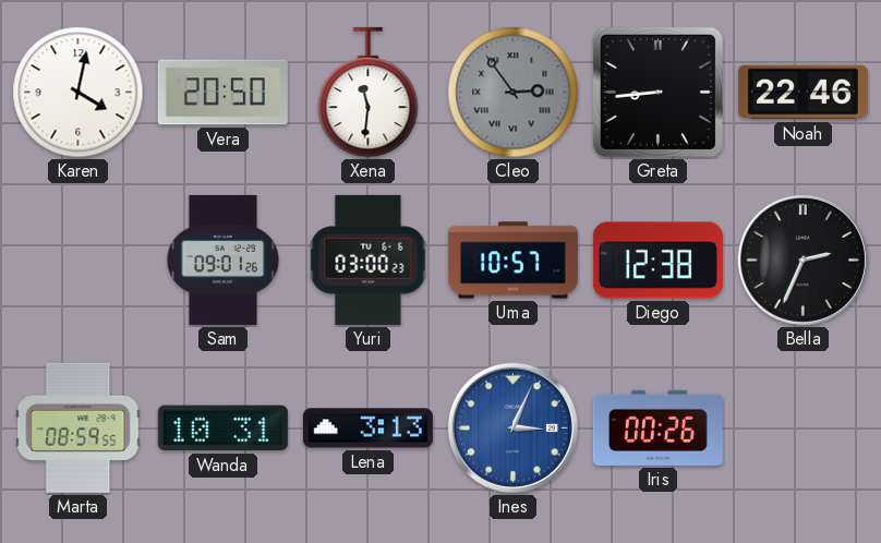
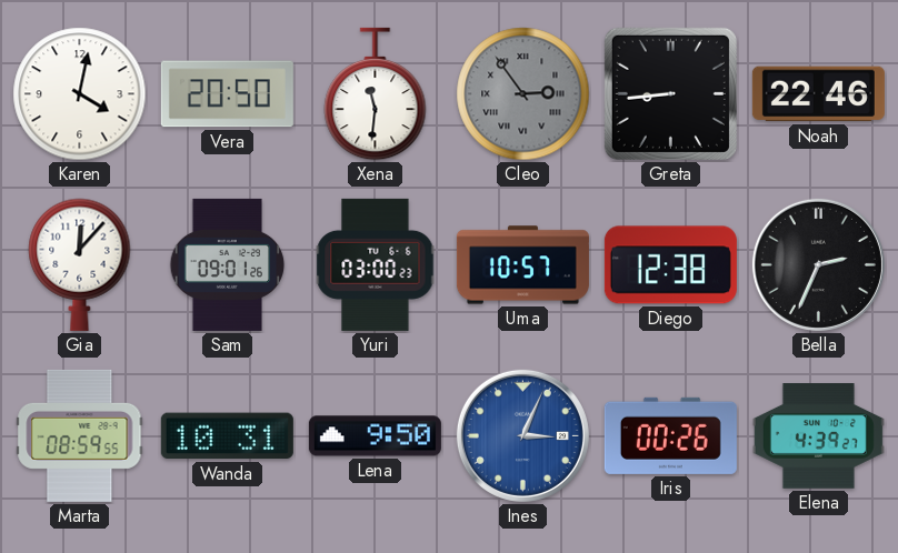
Gia: none -> 12:07
Lena: 3:13 -> 9:50
Elena: none -> 4:39
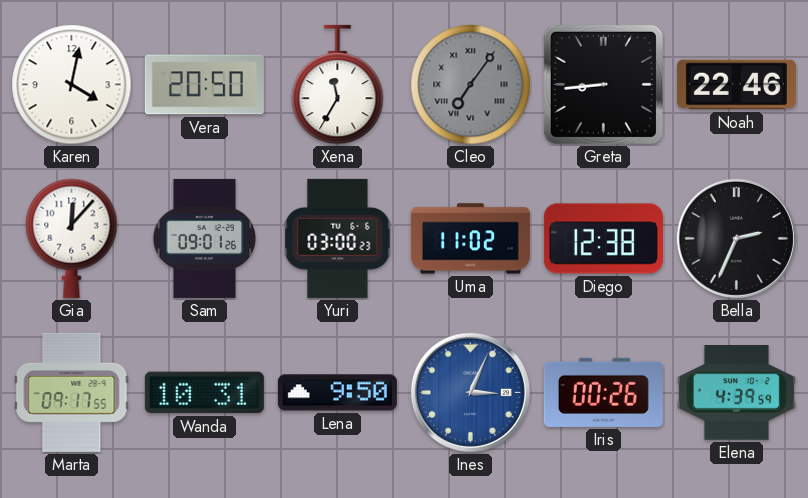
Xena: 11:31 -> 11:35
Cleo: 2:54 -> 7:06
Uma: 10:57 -> 11:02
Marta: 08:59 -> 09:17
Elena: 4:39:27 -> 4:39:59
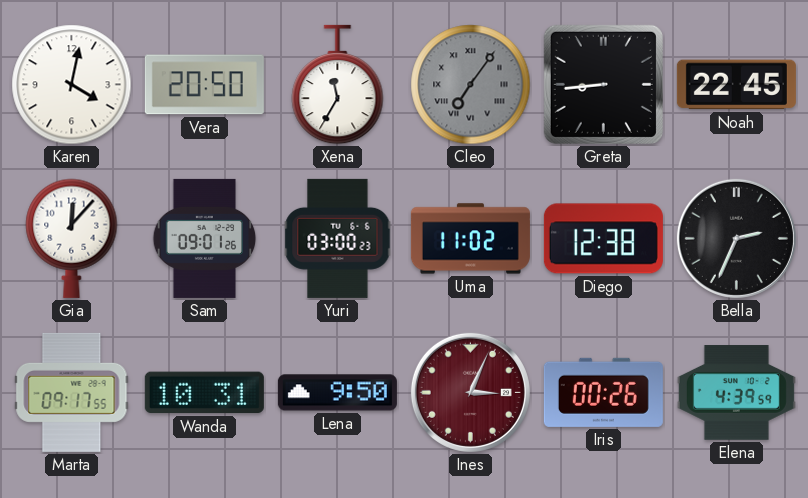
Noah: 22:46 -> 22:45
Ines dial: blue -> burgundy
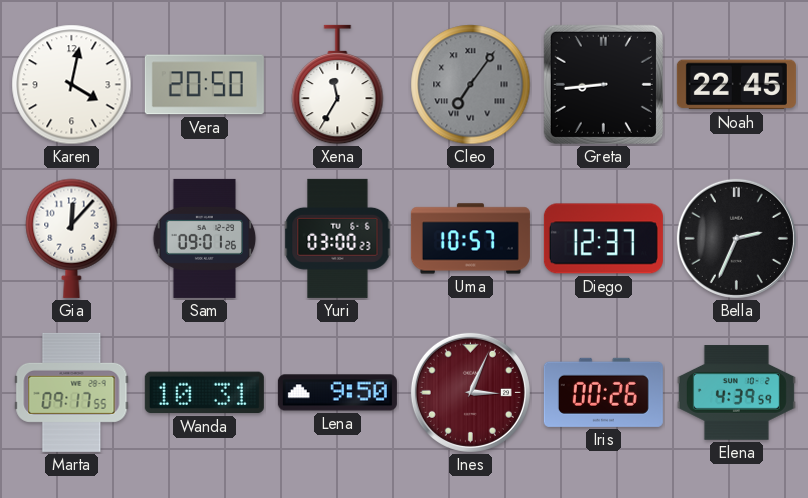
Uma: 11:02 -> 10:57
Diego: 12:38 -> 12:37
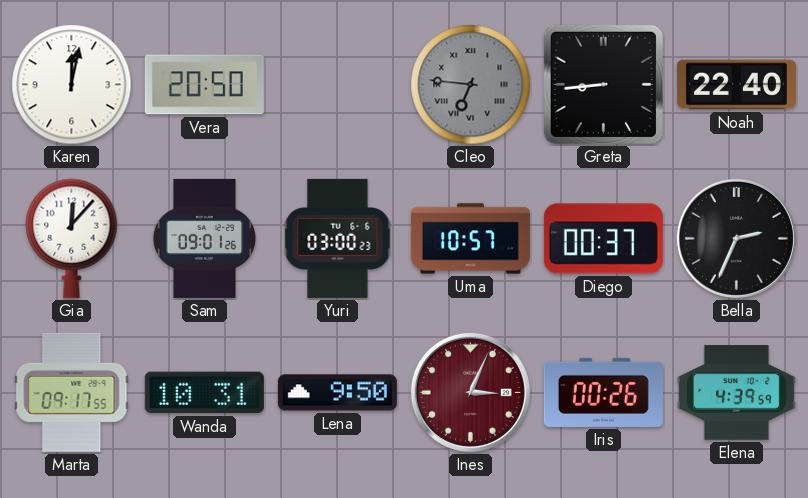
Karen: 4:02 -> 12:02
Xena: 11:35 -> none
Cleo: 7:06 -> 6:46
Noah: 22:45 -> 22:40
Diego: 12:37 -> 00:37
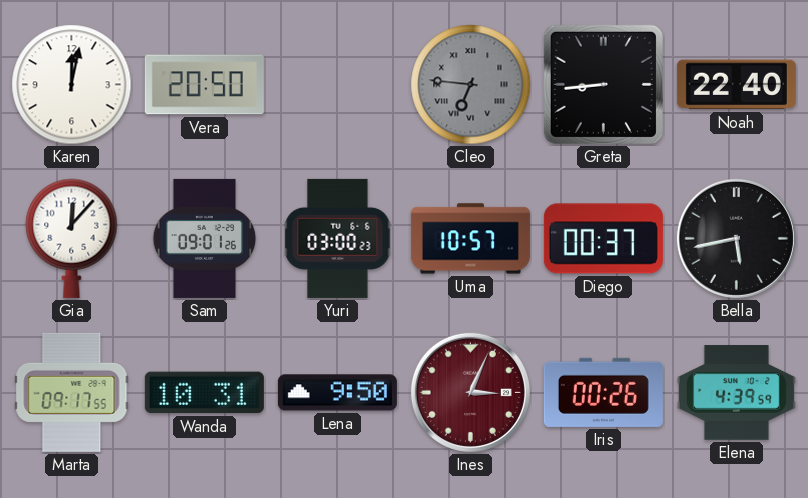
Bella: 2:34 -> 5:43
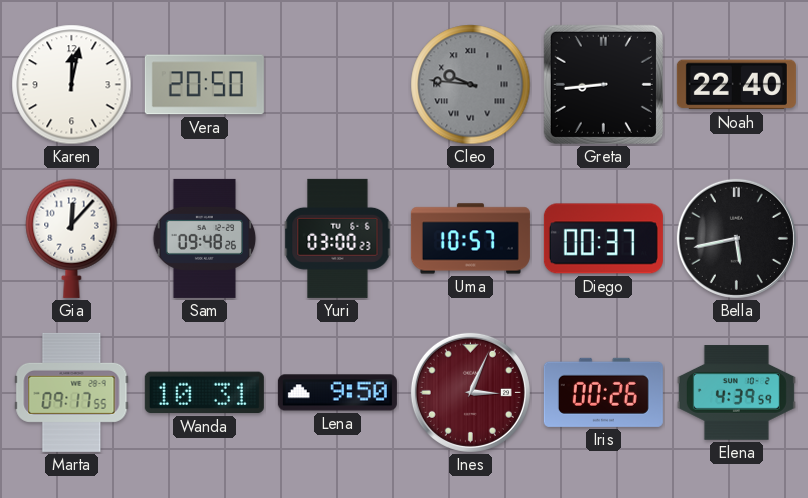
Cleo: 6:46 -> 9:46
Sam: 09:01 -> 09:48
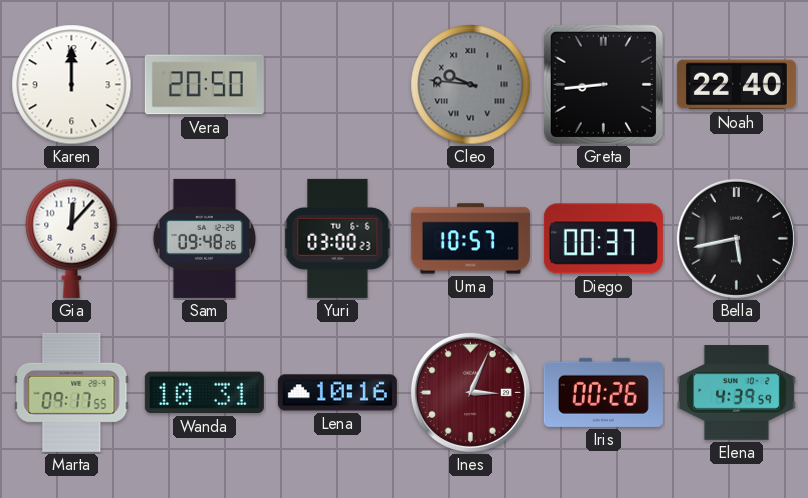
Karen: 12:02 -> 12:00
Lena: 9:50 -> 10:16
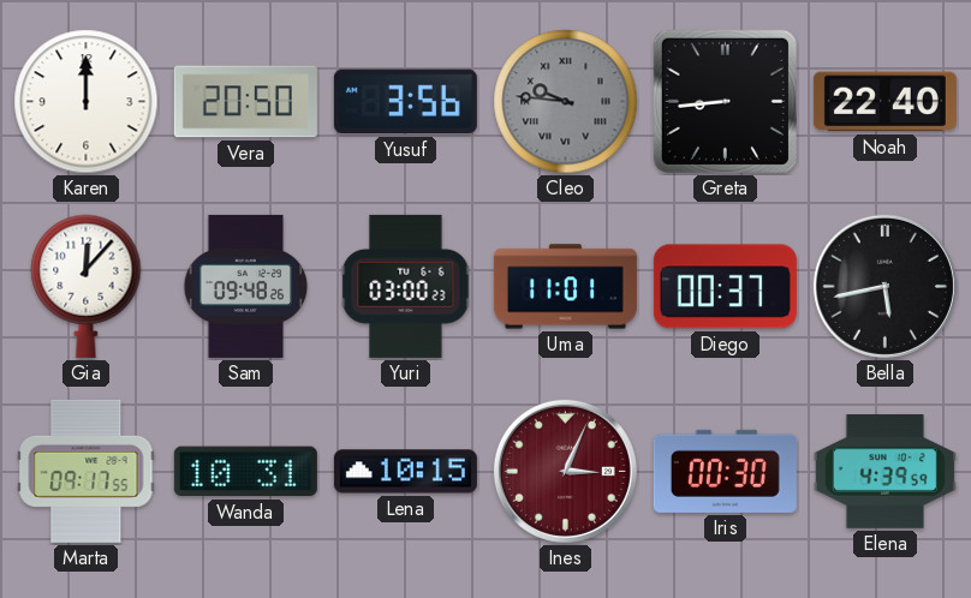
Yusuf: none -> 3:56
Uma: 10:57 -> 11:01
Lena: 10:16 -> 10:15
Iris: 00:26 -> 00:30
